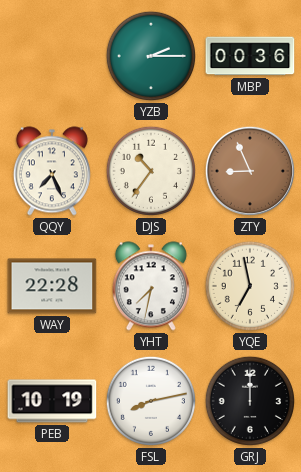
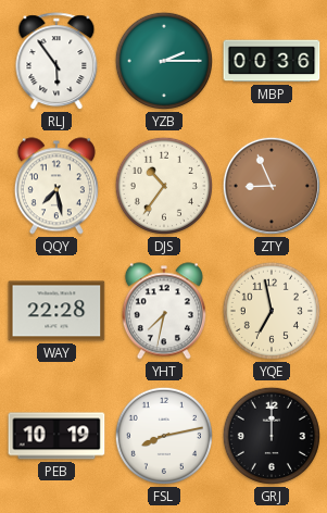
RLJ: none -> 5:54
QQY: 7:26 -> 7:28
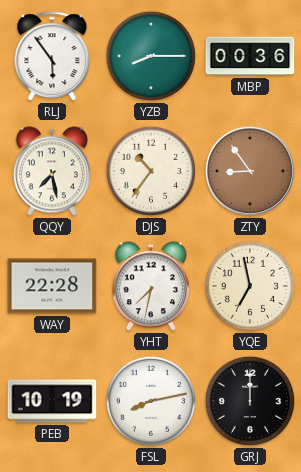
YZB: 2:15 -> 8:15
ZTY: 8:56 -> 8:54
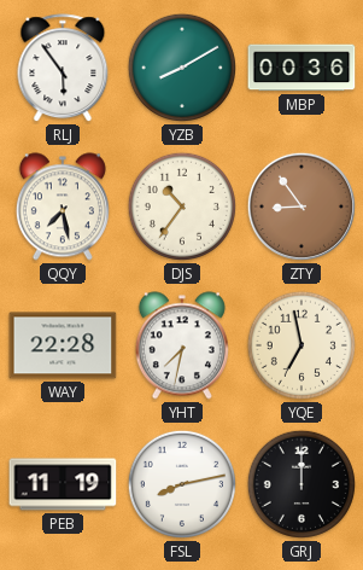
YZB: 8:15 -> 8:10
PEB: 10:19 -> 11:19
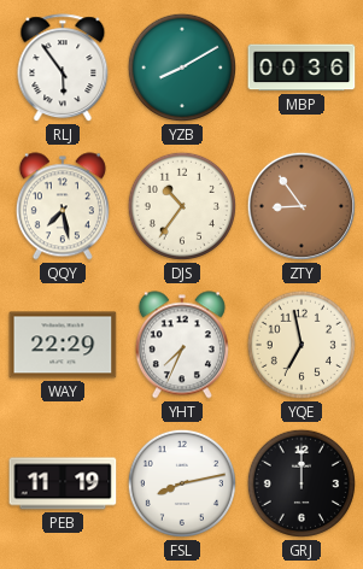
WAY: 22:28 -> 22:29
YHT: 7:32 -> 7:34
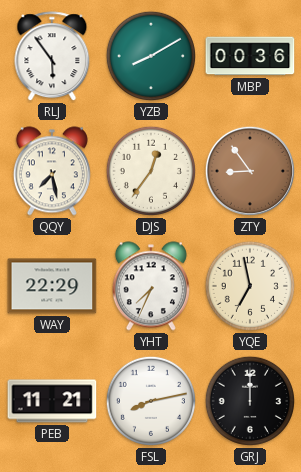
DJS: 10:36 -> 12:36
PEB: 11:19 -> 11:21
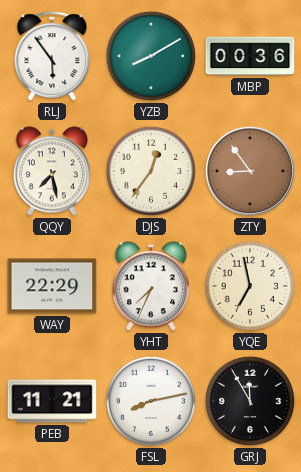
GRJ: 12:00 -> 11:55
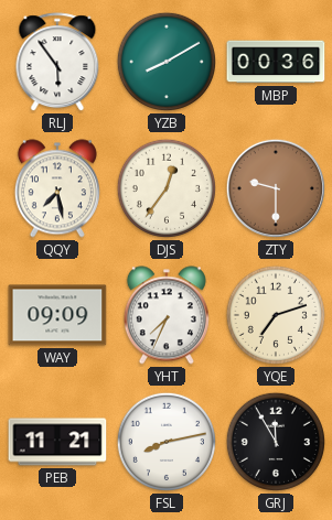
ZTY: 8:54 -> 9:30
WAY: 22:29 -> 09:09
YQE: 6:58 -> 7:12
